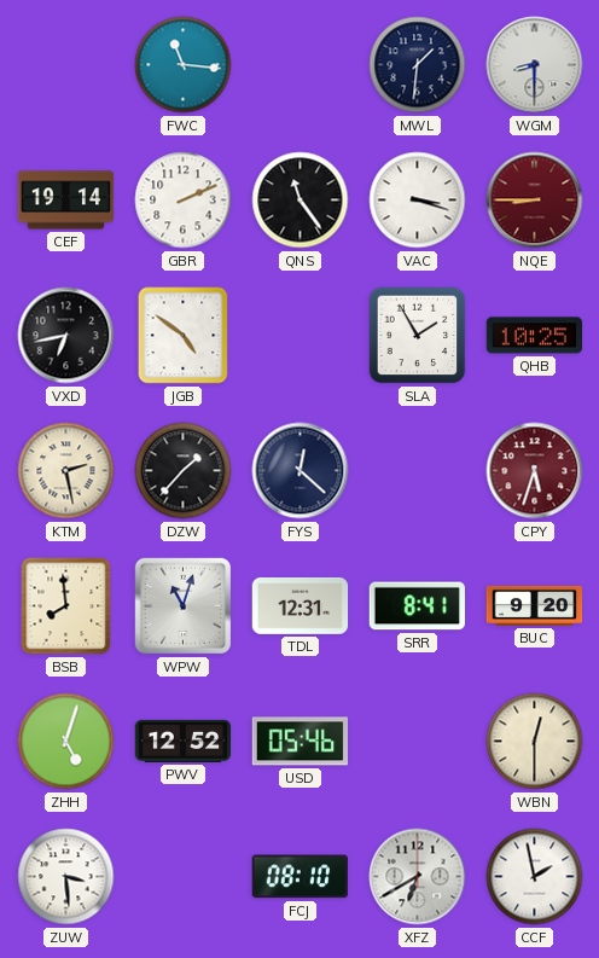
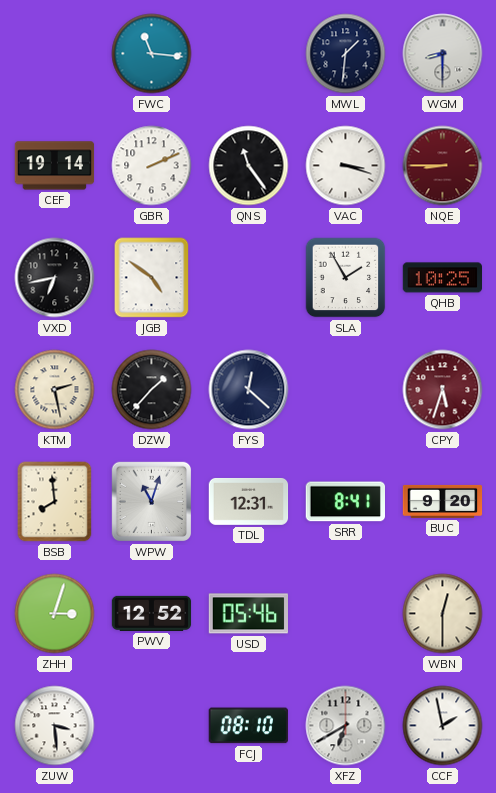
ZHH: 5:03 -> 3:03
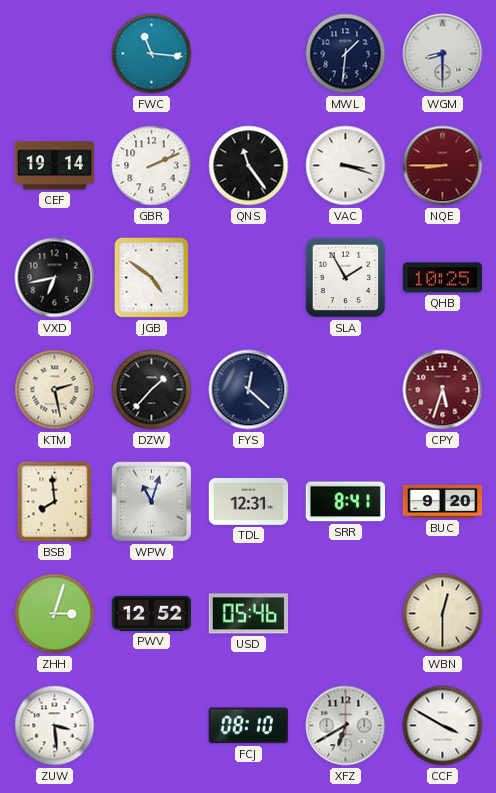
CCF: 1:58 -> 3:50
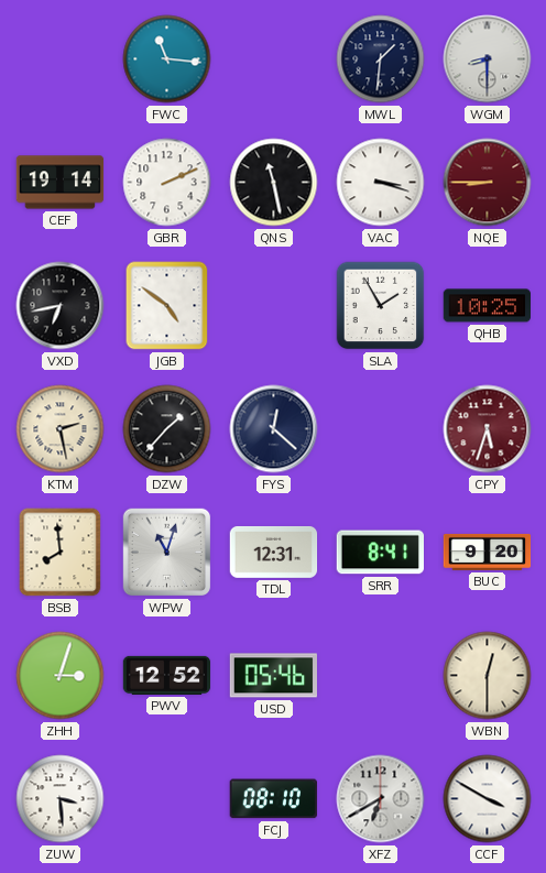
QNS: 11:24 -> 11:28
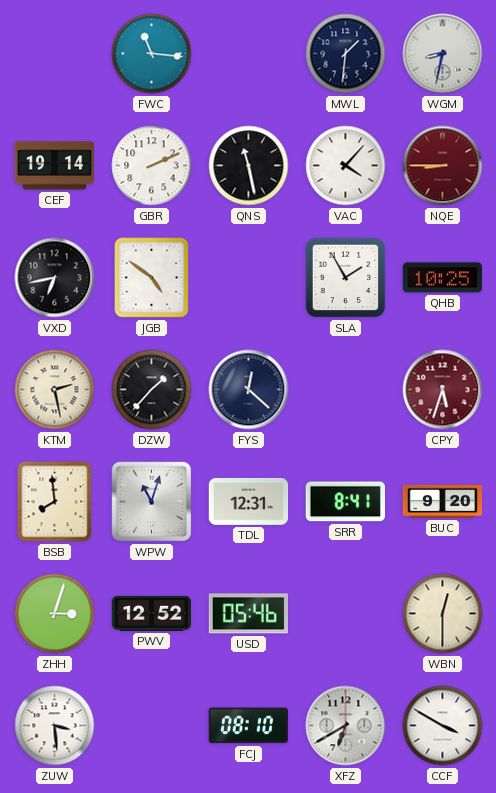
WGM: 8:30 -> 8:32
VAC: 3:18 -> 4:07
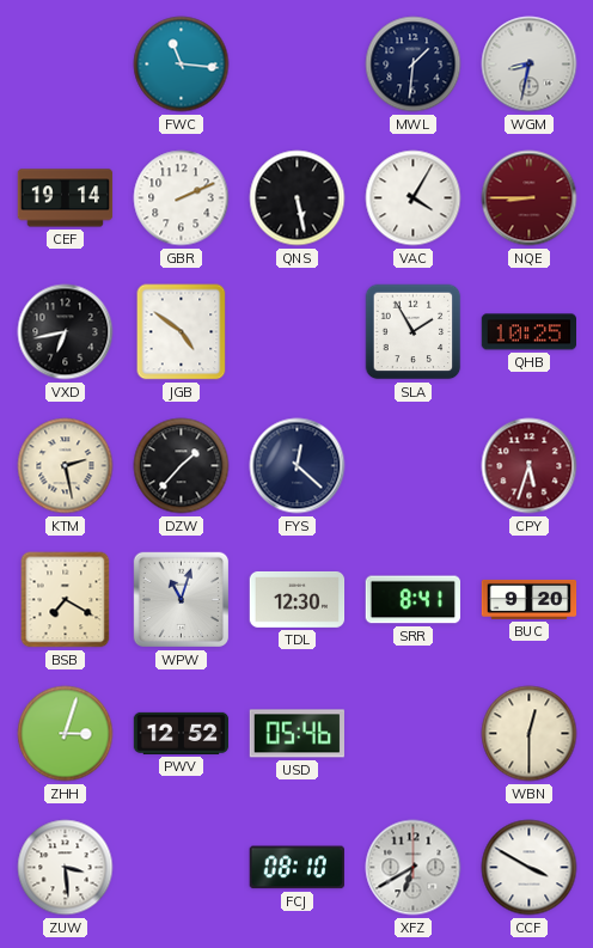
QNS: 11:28 -> 5:28
VAC: 4:07 -> 4:05
BSB: 7:59 -> 7:20
TDL: 12:31 -> 12:30
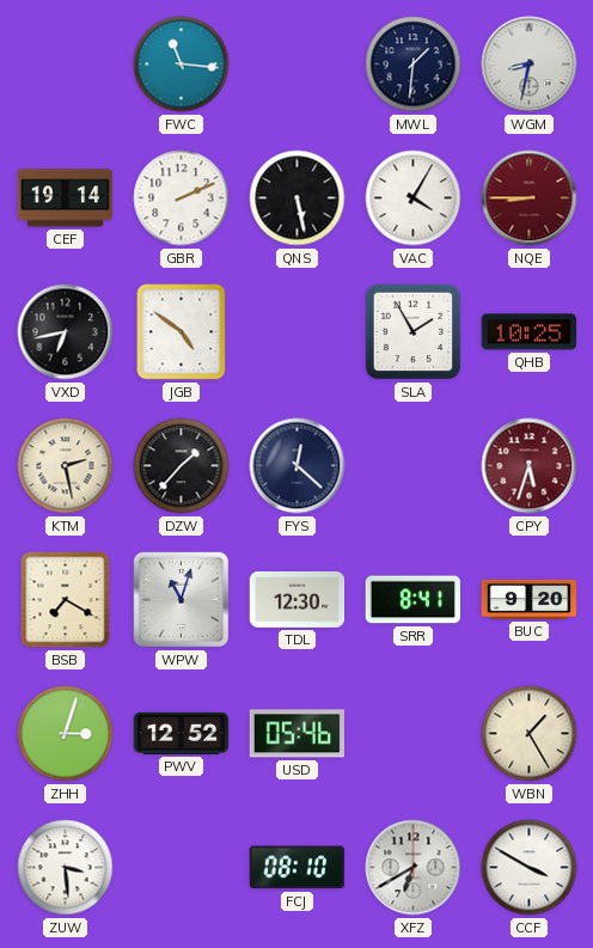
WBN: 12:30 -> 1:25
